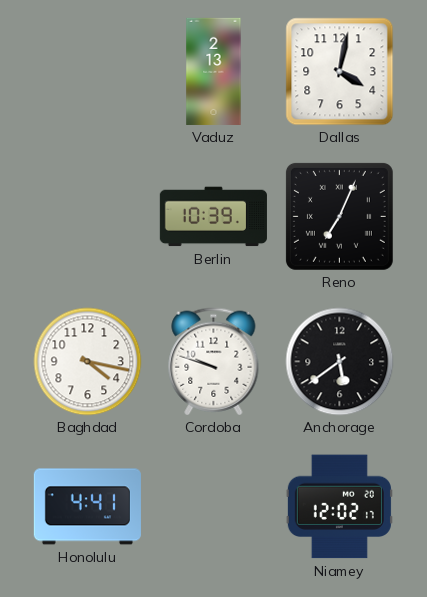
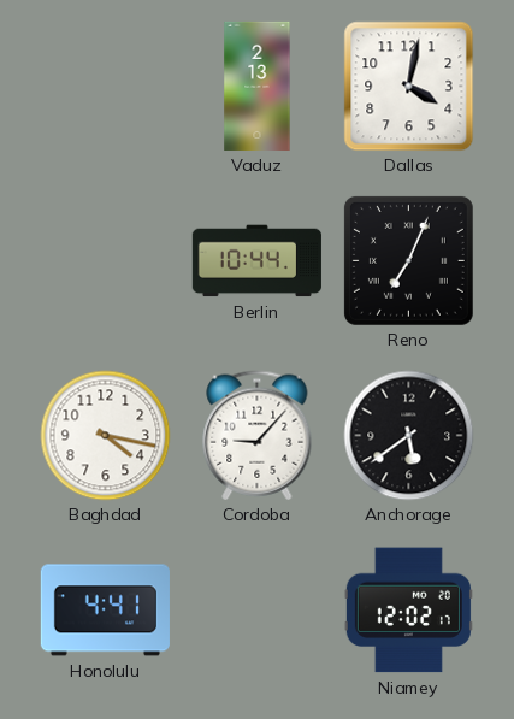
Berlin: 10:39 -> 10:44
Cordoba: 9:48 -> 9:07
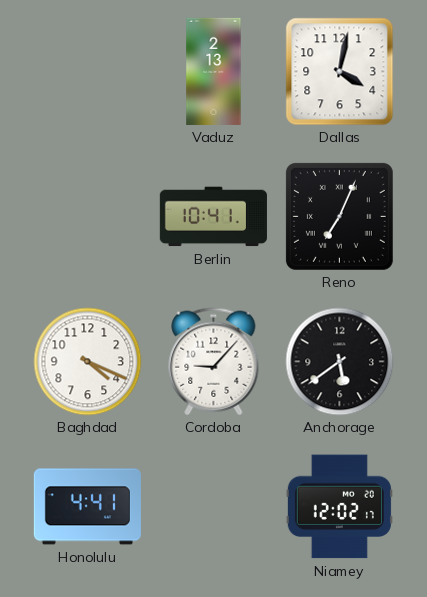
Berlin: 10:44 -> 10:41
Baghdad: 4:17 -> 4:19
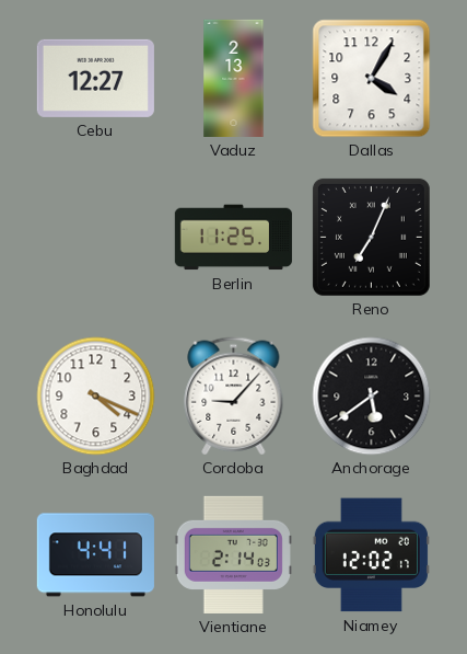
Cebu: none -> 12:27
Dallas: 4:02 -> 4:05
Berlin: 10:41 -> 11:25
Vientiane: none -> 2:14
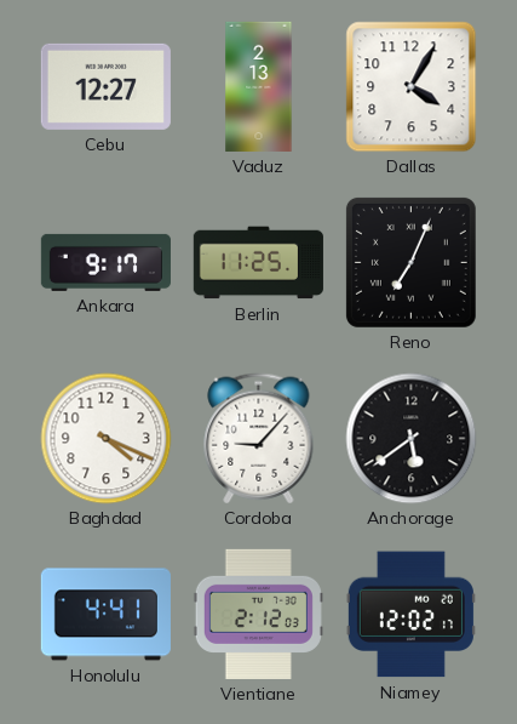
Ankara: none -> 9:17
Vientiane: 2:14 -> 2:12
